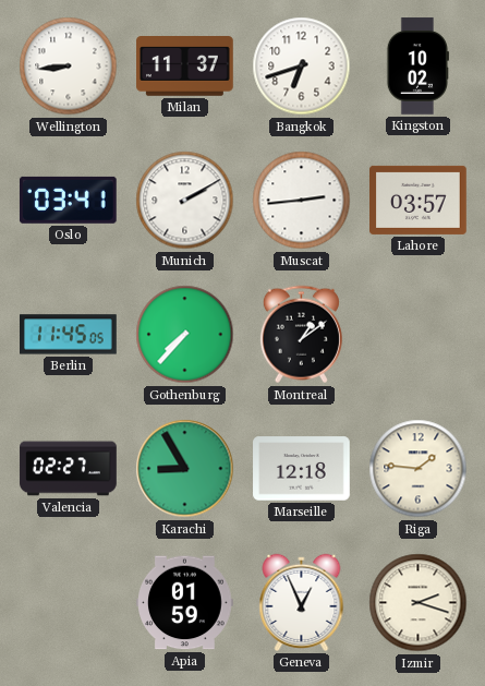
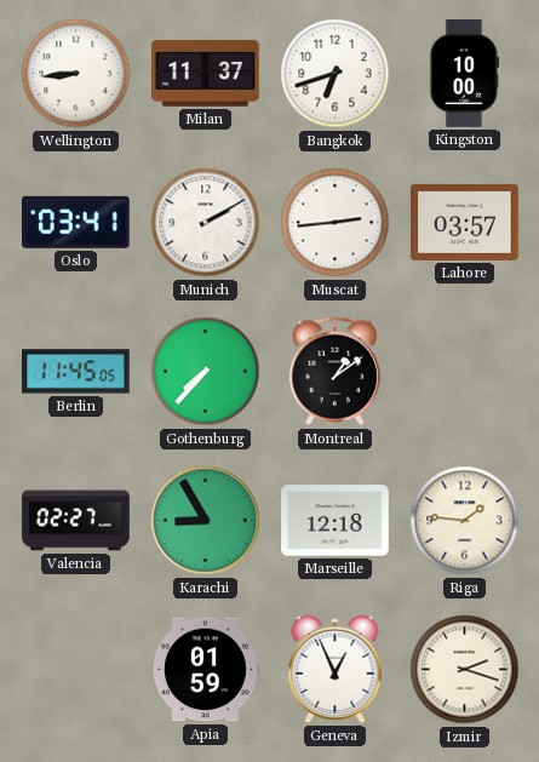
Kingston: 10:02 -> 10:00
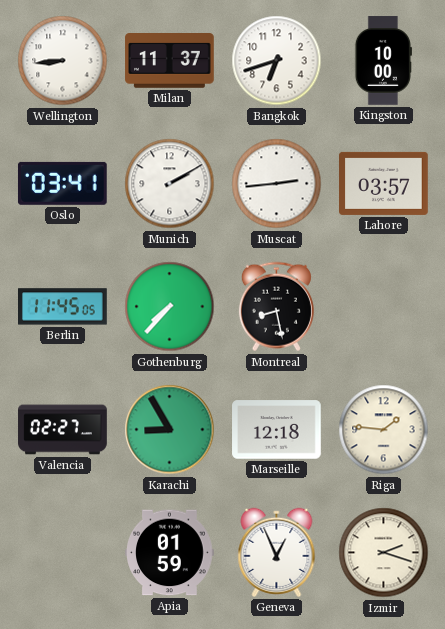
Montreal: 1:09 -> 8:28
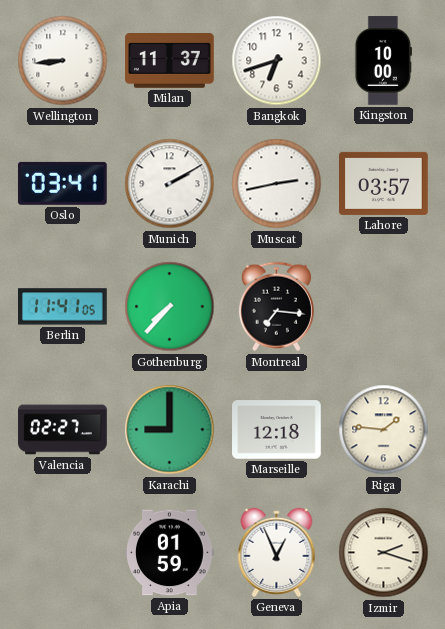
Muscat: 2:44 -> 2:43
Berlin: 11:45 -> 11:41
Montreal: 8:28 -> 7:16
Karachi: 8:55 -> 9:00
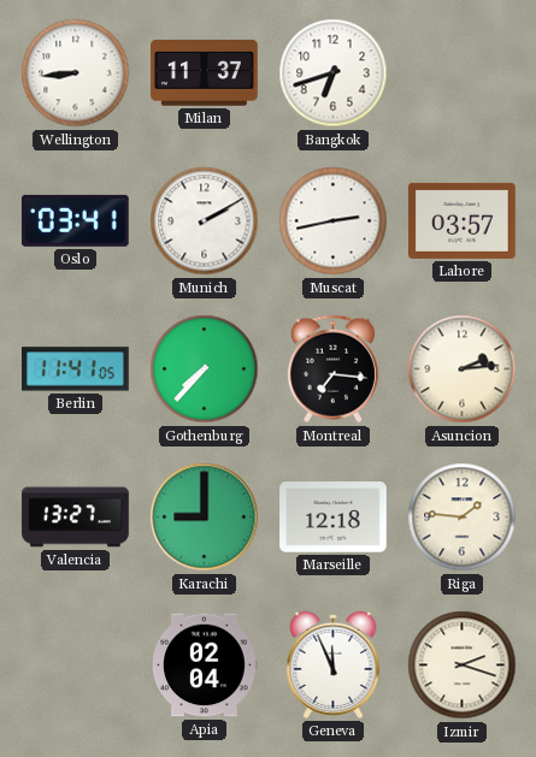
Kingston: 10:00 -> none
Asuncion: none -> 2:14
Valencia: 02:27 -> 13:27
Apia: 01:59 -> 02:04
Geneva: 12:56 -> 11:56
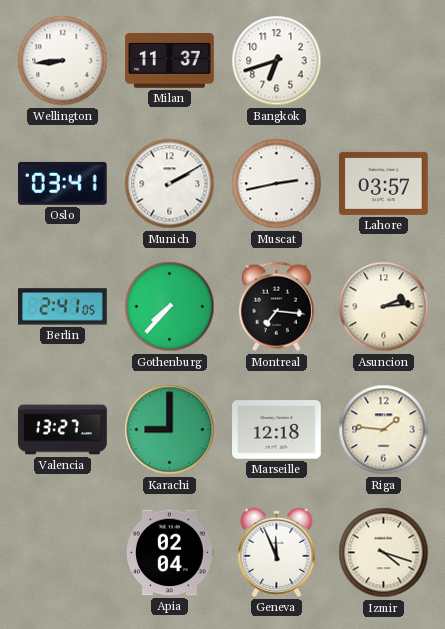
Berlin: 11:41 -> 2:41
Izmir: 2:18 -> 4:18
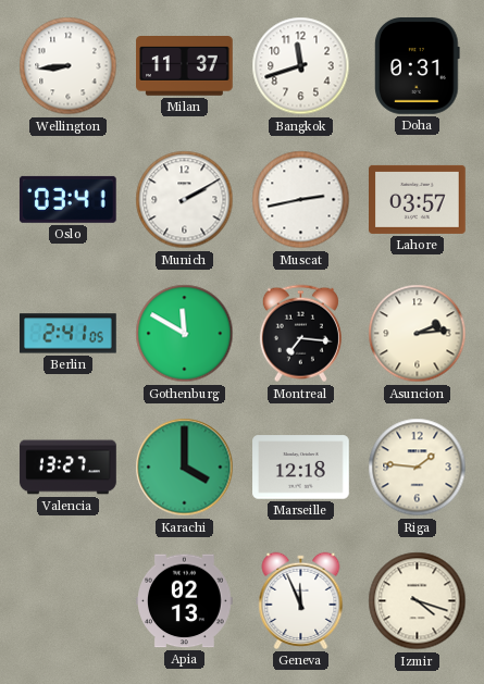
Bangkok: 6:42 -> 11:42
Doha: none -> 0:31
Gothenburg: 7:37 -> 11:50
Karachi: 9:00 -> 4:00
Apia: 02:04 -> 02:13
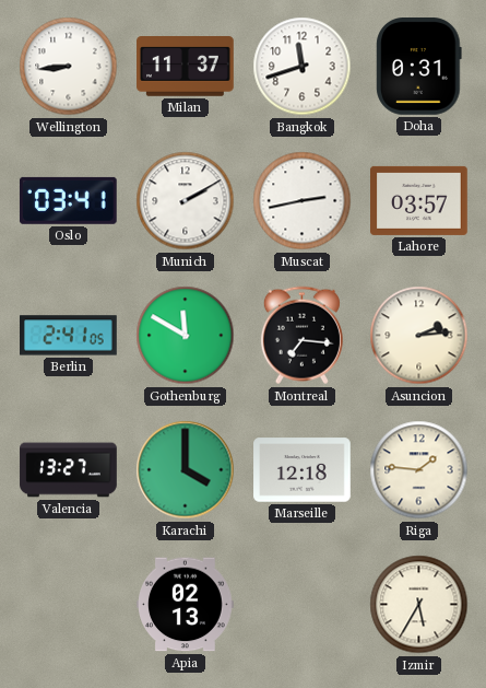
Geneva: 11:56 -> none
Izmir: 4:18 -> 5:35
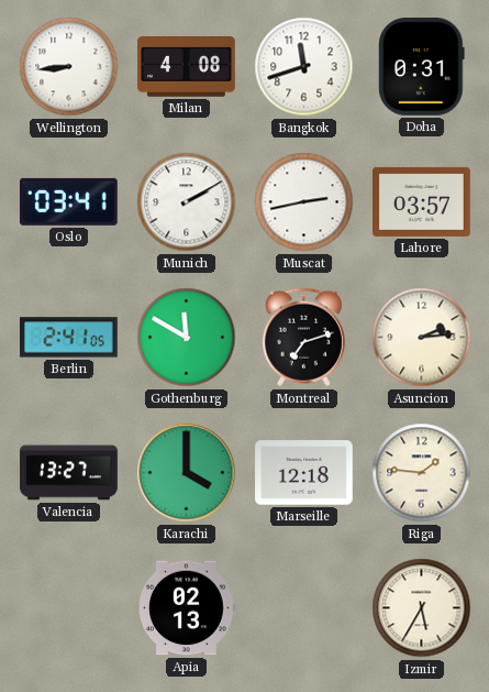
Milan: 11:37 -> 4:08
Montreal: 7:16 -> 7:12
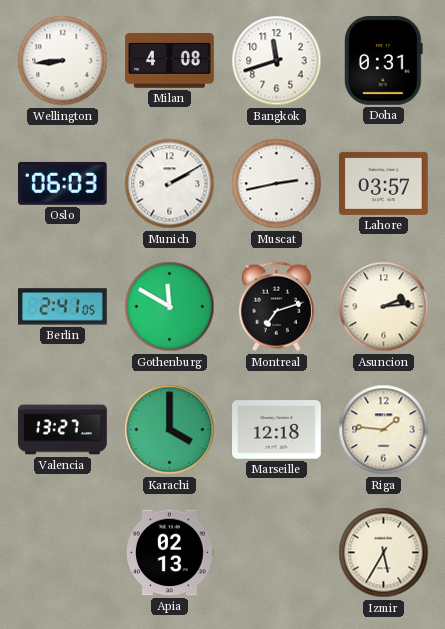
Oslo: 03:41 -> 06:03
